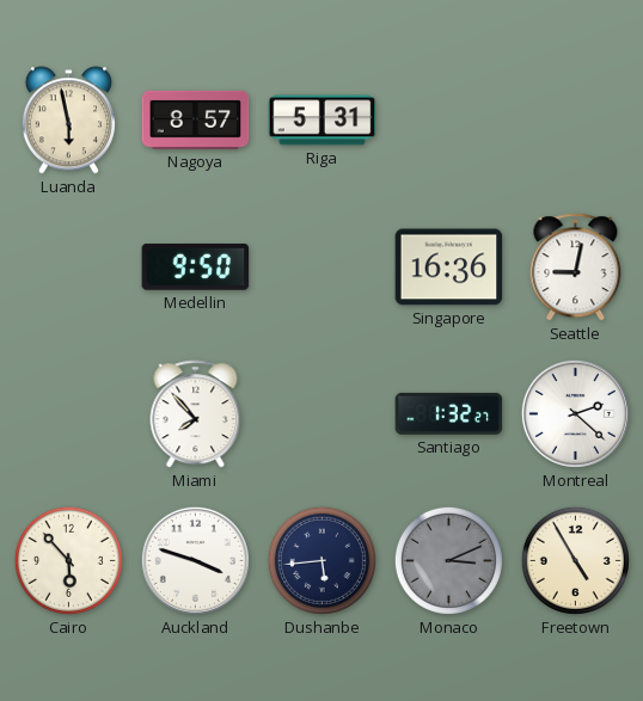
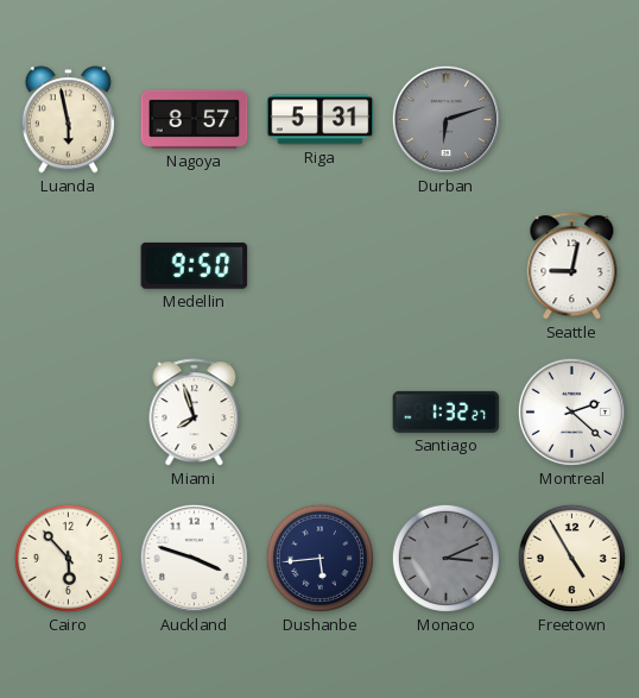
Durban: none -> 6:12
Singapore: 16:36 -> none
Miami: 7:53 -> 7:57
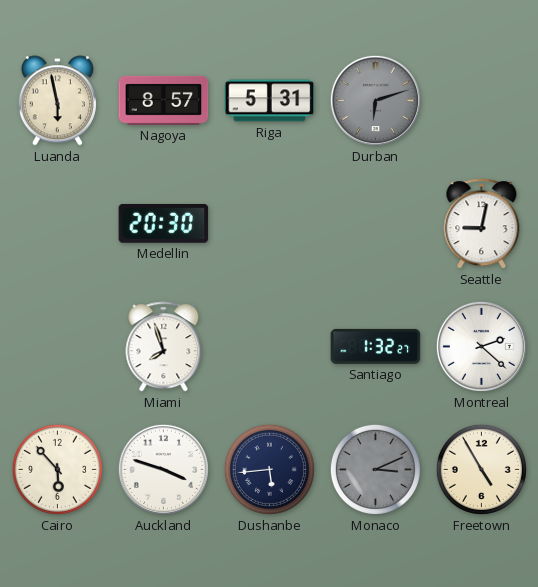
Medellin: 9:50 -> 20:30
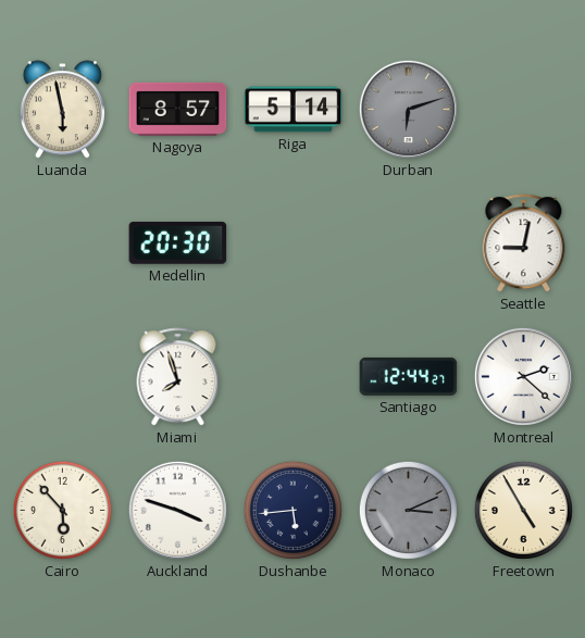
Riga: 5:31 -> 5:14
Santiago: 1:32 -> 12:44
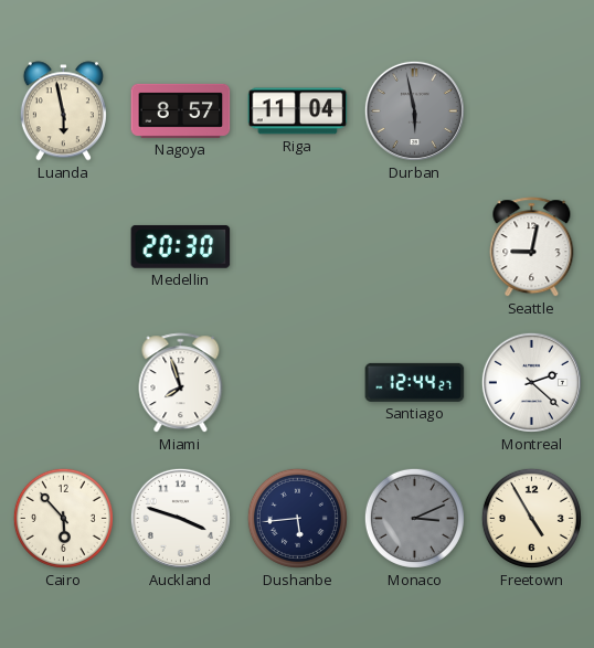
Riga: 5:14 -> 11:04
Durban: 6:12 -> 5:58
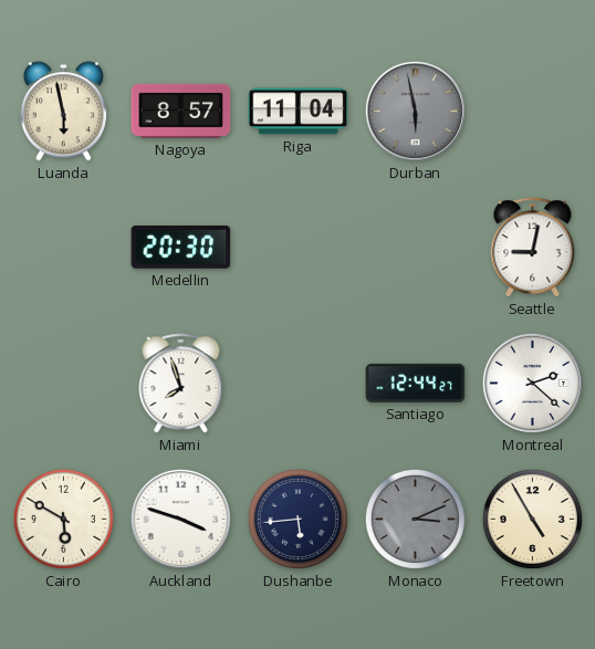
Cairo: 5:53 -> 5:50
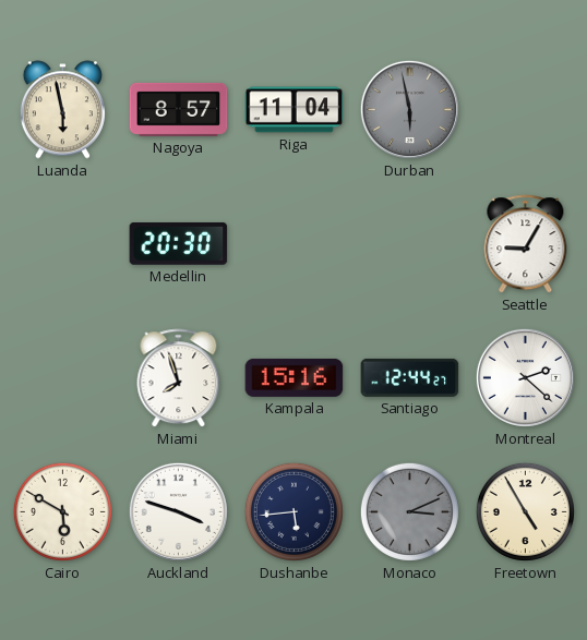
Seattle: 9:02 -> 9:05
Kampala: none -> 15:16
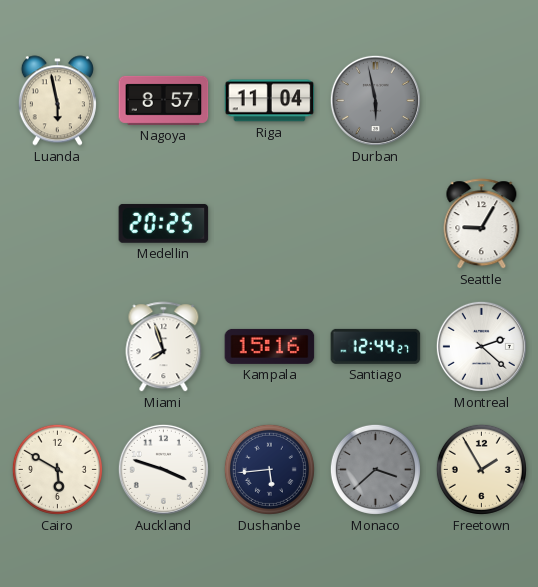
Medellin: 20:30 -> 20:25
Monaco: 3:11 -> 3:38
Freetown: 4:55 -> 1:55
